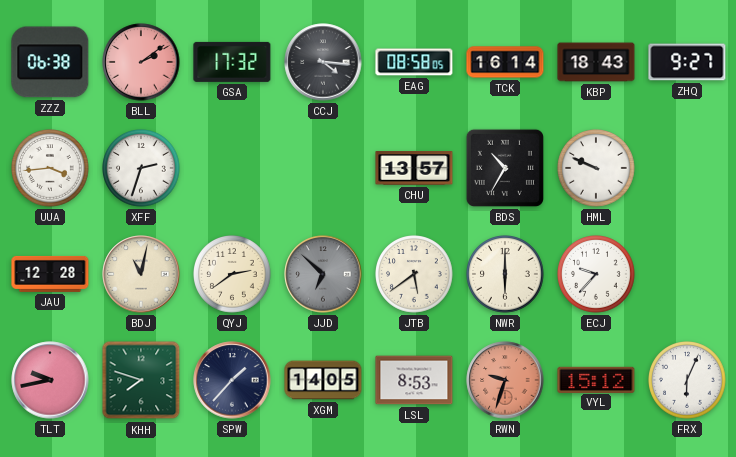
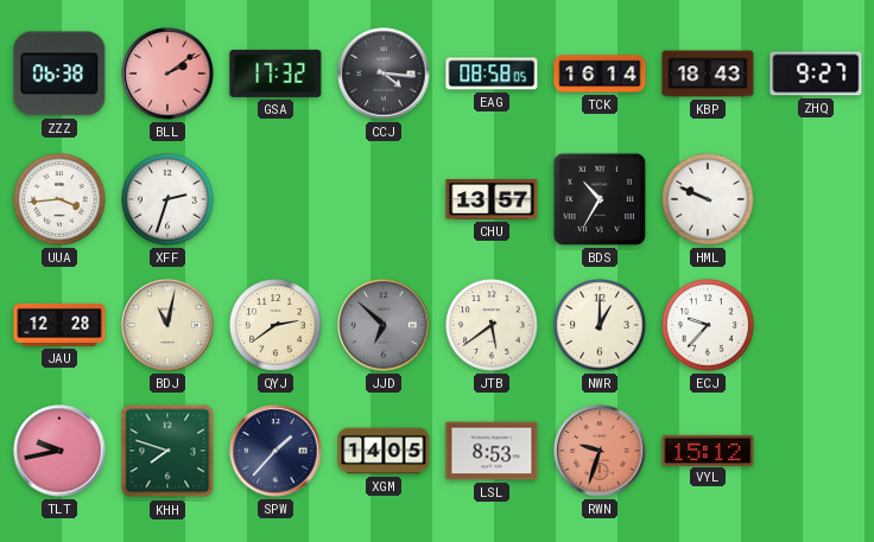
NWR: 6:00 -> 1:00
FRX: 6:04 -> none
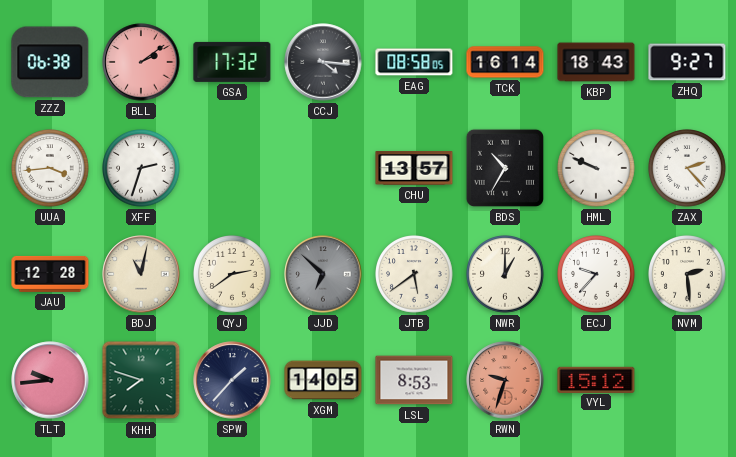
ZAX: none -> 2:23
NVM: none -> 2:29
TLT: 9:43 -> 9:44
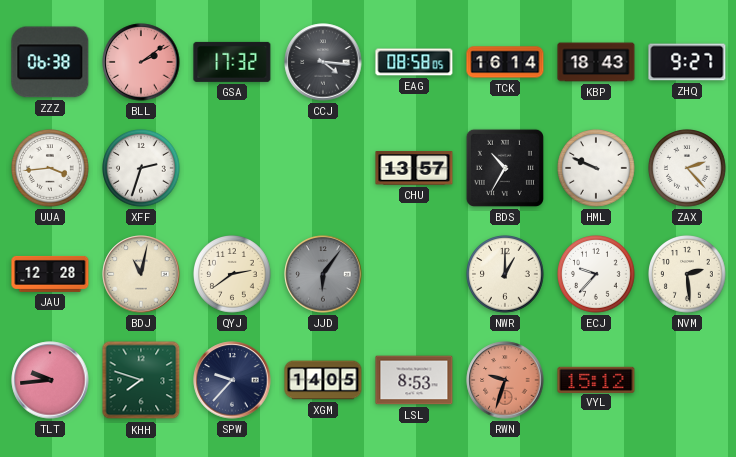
JJD: 6:52 -> 6:06
JTB: 5:39 -> none
SPW: 1:37 -> 9:37
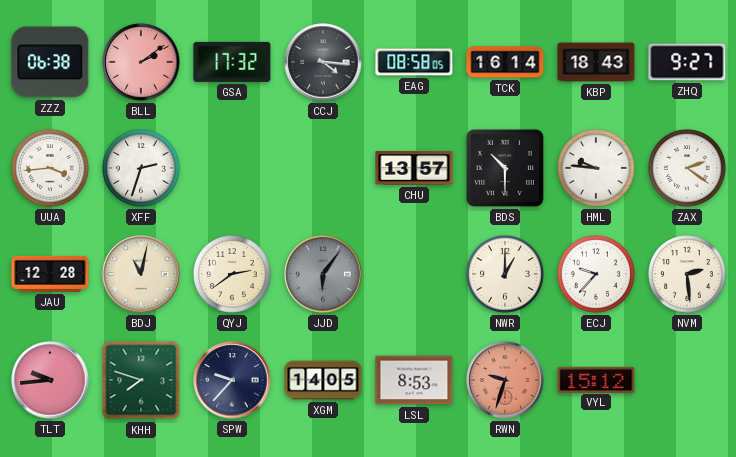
BDS: 10:35 -> 10:30
HML: 9:49 -> 9:46
ZAX: 2:23 -> 2:21
